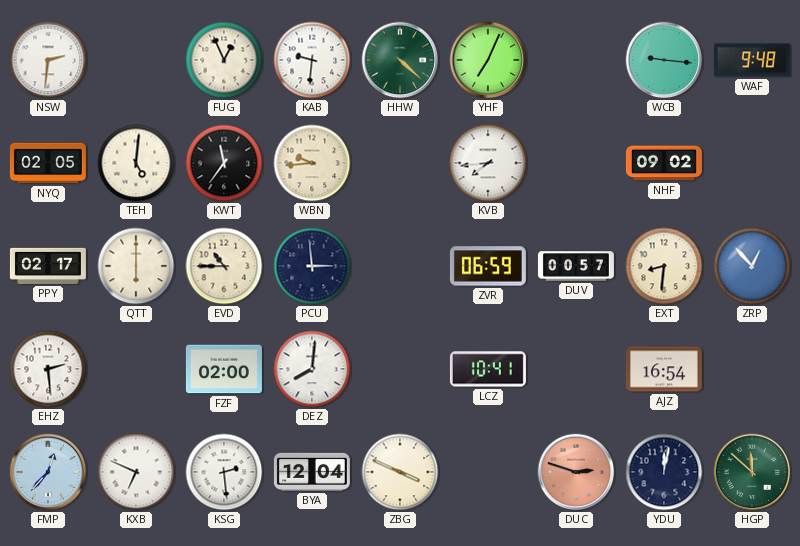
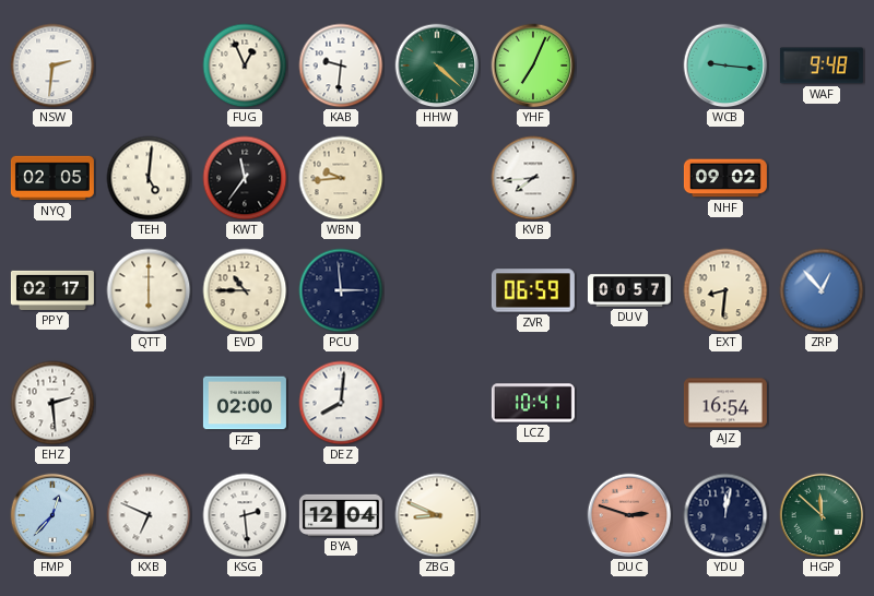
ZBG: 3:49 -> 8:49
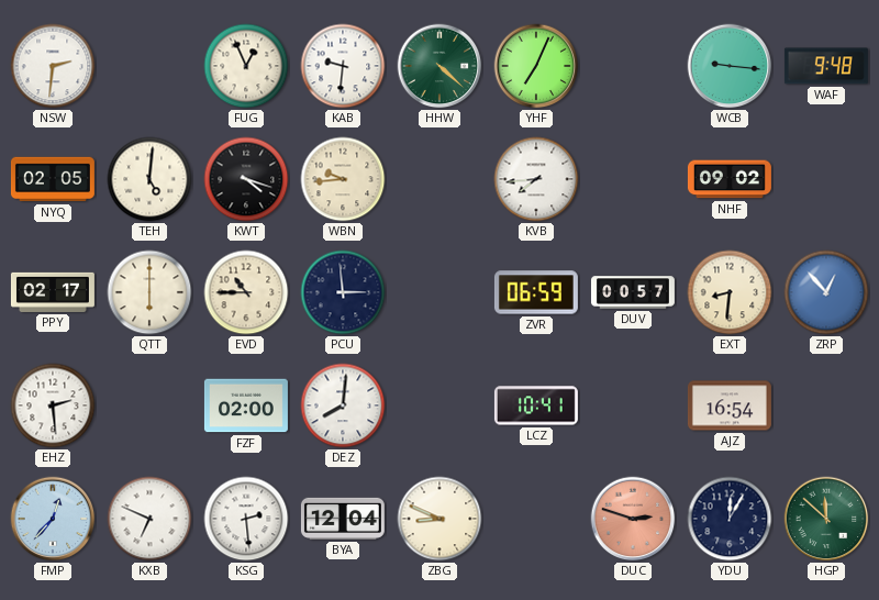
KWT: 11:36 -> 4:18
YDU: 12:02 -> 12:05
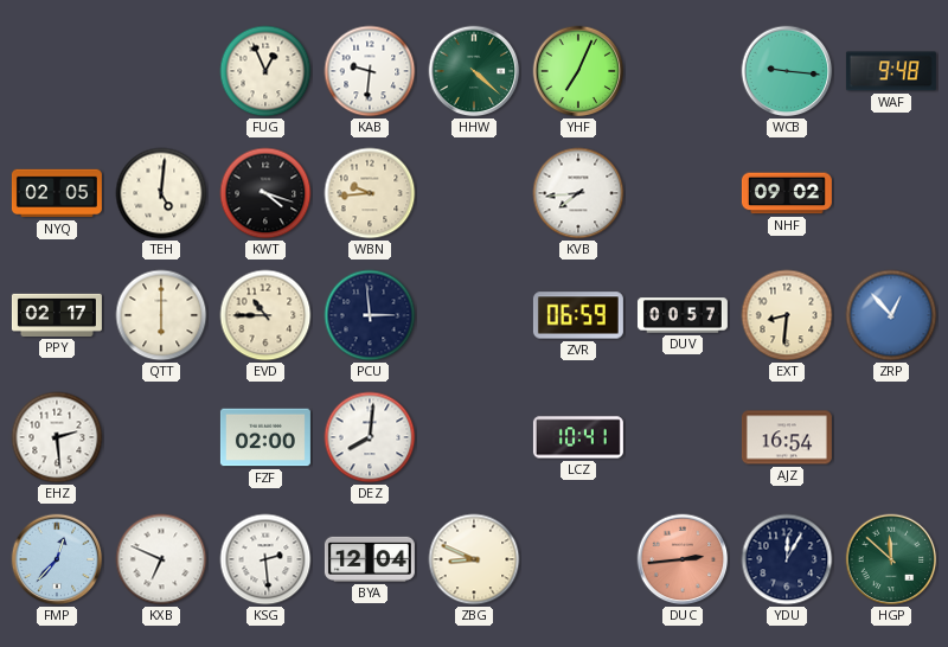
NSW: 2:31 -> none
DUC: 2:48 -> 2:44
